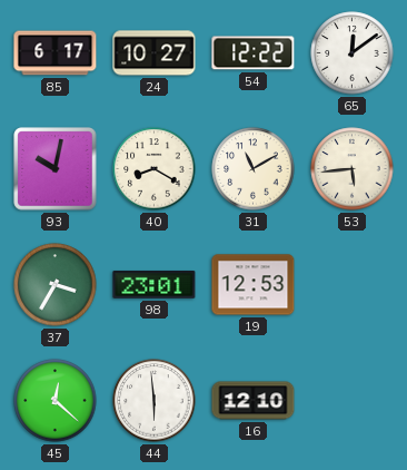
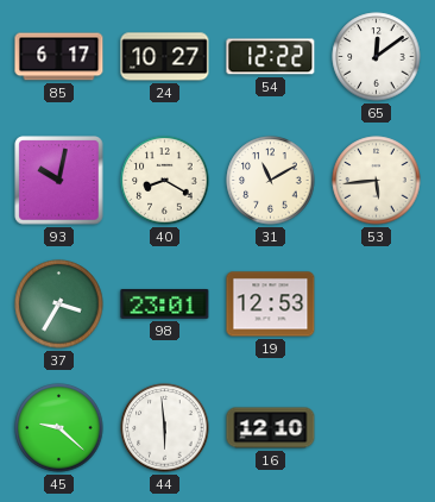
45: 12:22 -> 9:22
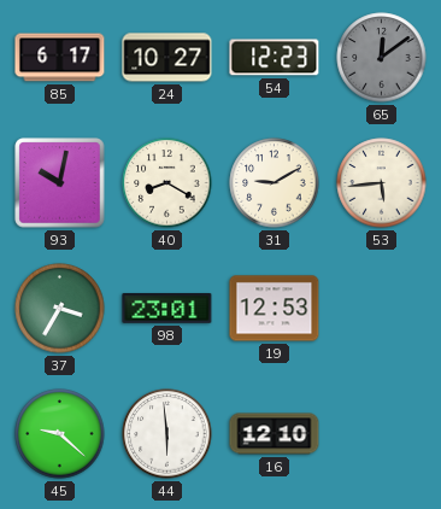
54: 12:22 -> 12:23
65 dial: white -> grey
31: 11:10 -> 9:10
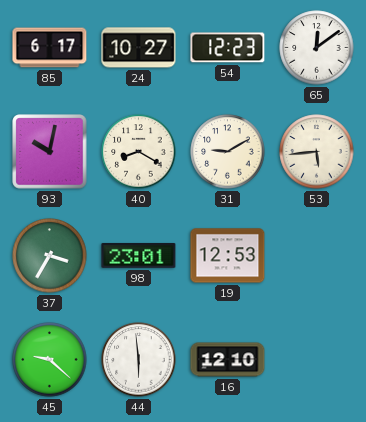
65 dial: grey -> white
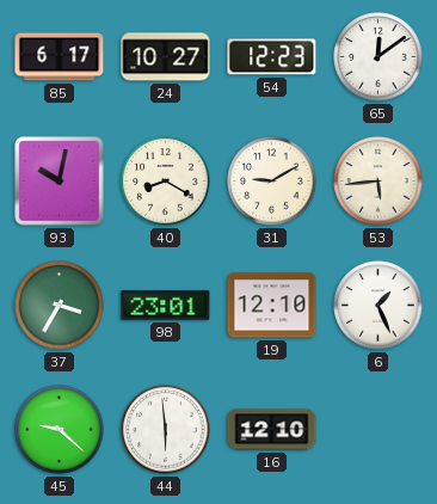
19: 12:53 -> 12:10
6: none -> 1:26
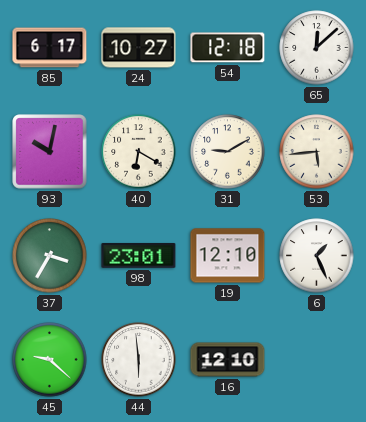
54: 12:23 -> 12:18
65: 12:09 -> 12:08
40: 8:20 -> 6:20
